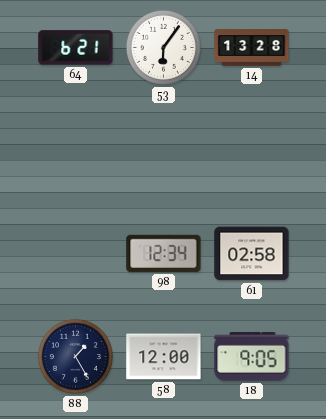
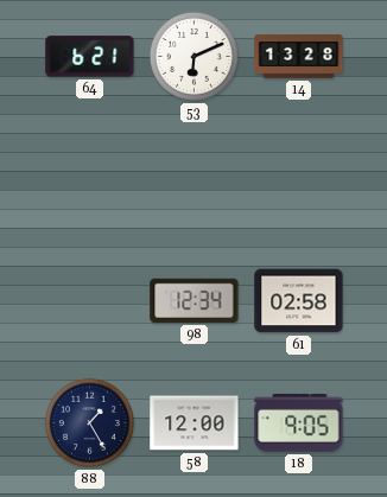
53: 6:06 -> 6:11
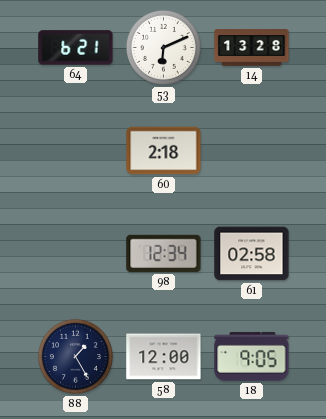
60: none -> 2:18
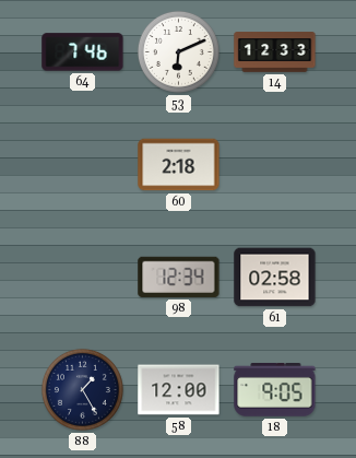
64: 6:21 -> 7:46
14: 13:28 -> 12:33
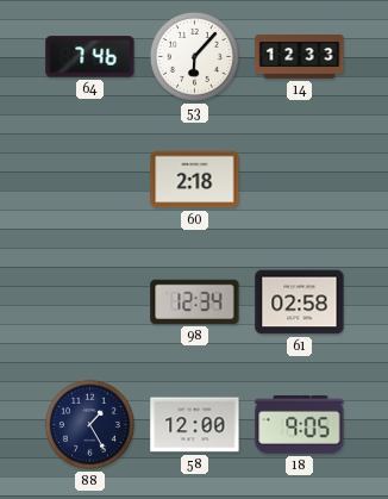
53: 6:11 -> 6:07
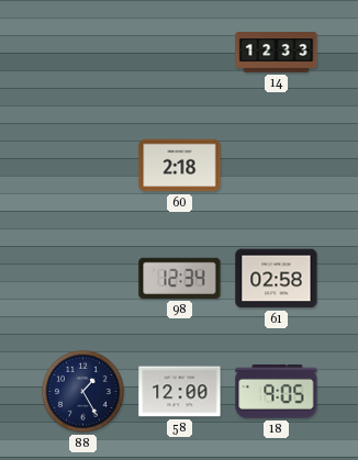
64: 7:46 -> none
53: 6:07 -> none
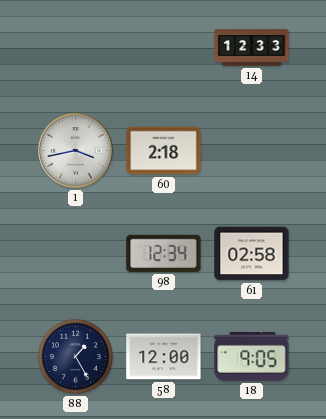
1: none -> 3:43
